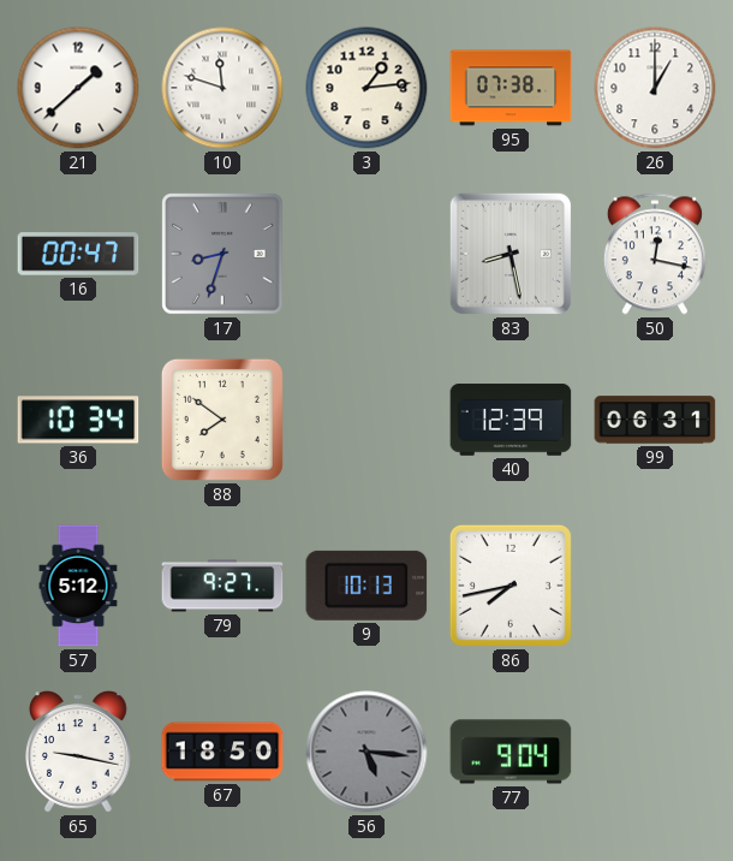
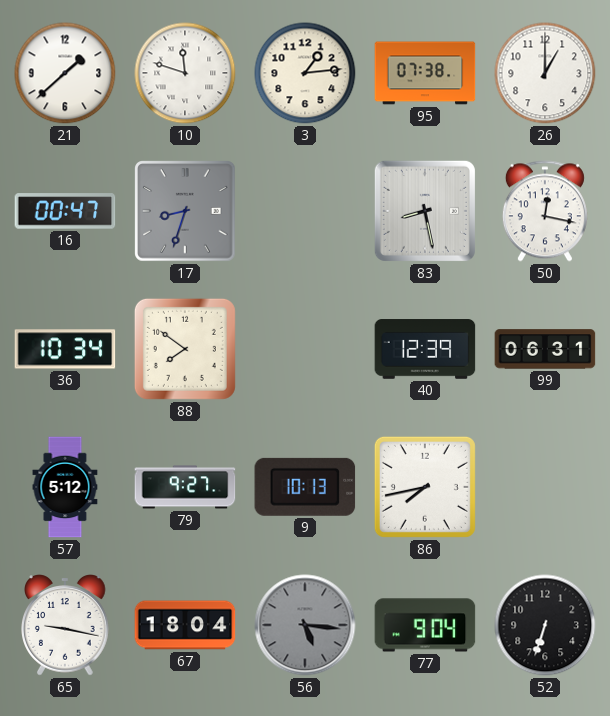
67: 18:50 -> 18:04
52: none -> 6:33
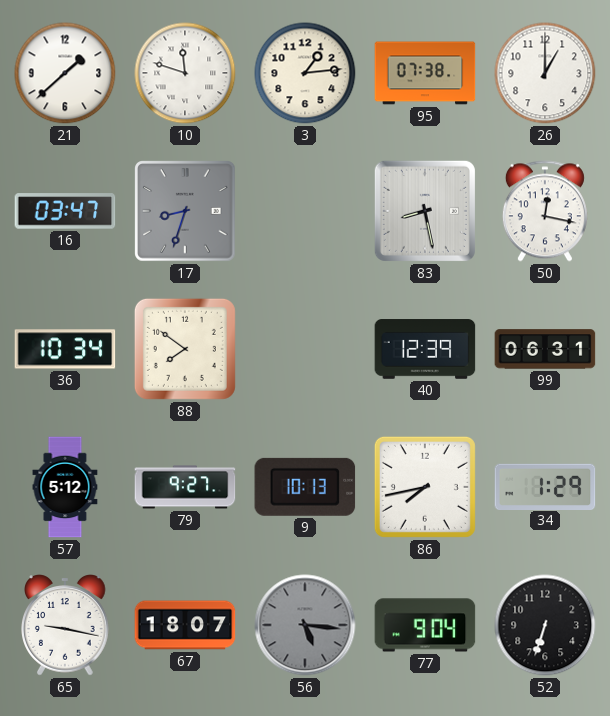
16: 00:47 -> 03:47
34: none -> 1:29
67: 18:04 -> 18:07
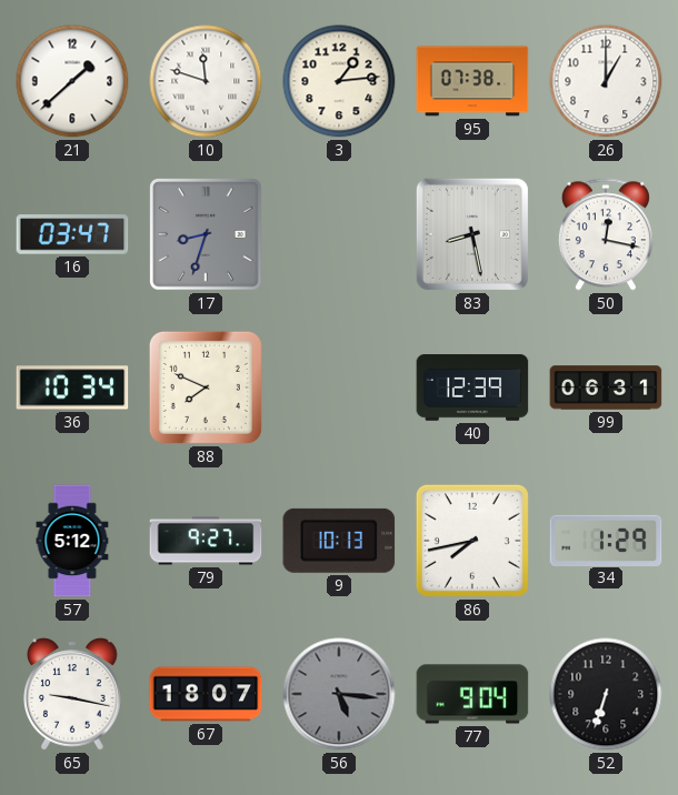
88: 7:51 -> 7:49
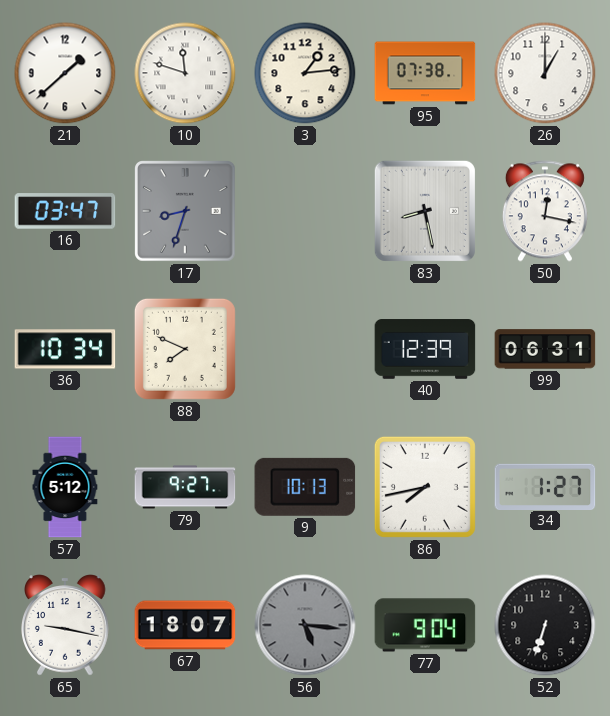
34: 1:29 -> 1:27
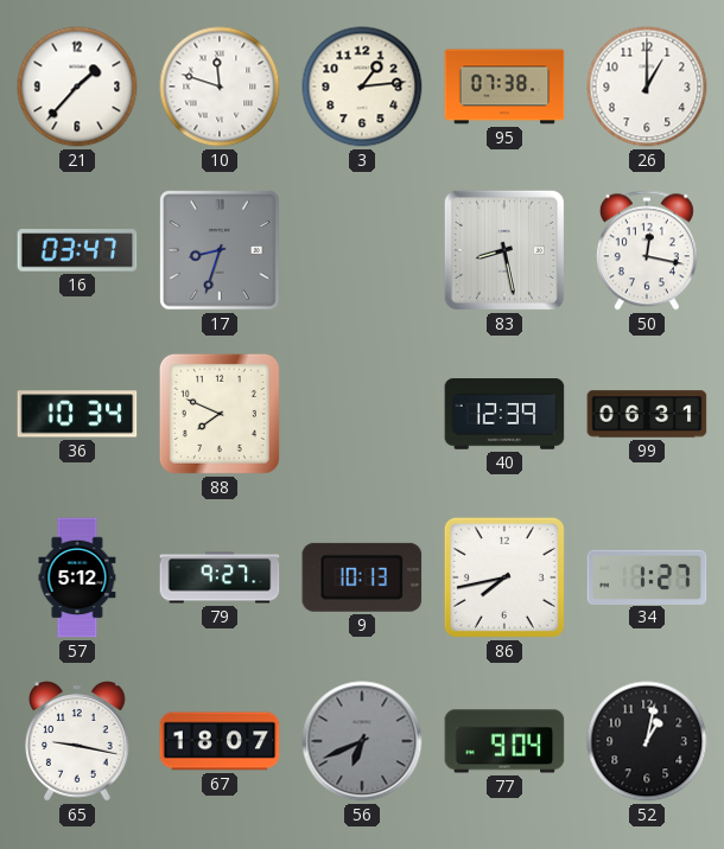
21: 1:38 -> 1:37
56: 5:16 -> 6:41
52: 6:33 -> 1:02
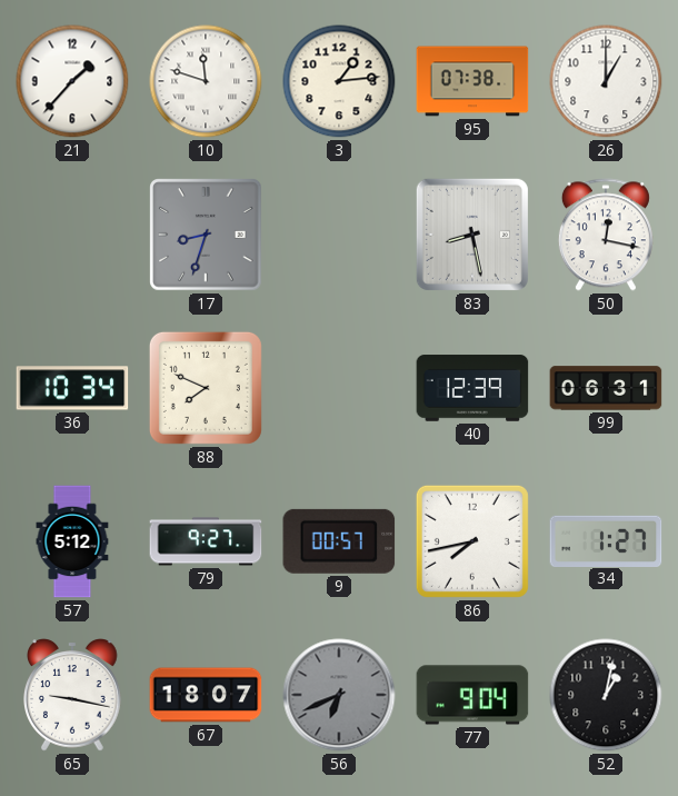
16: 03:47 -> none
9: 10:13 -> 00:57
